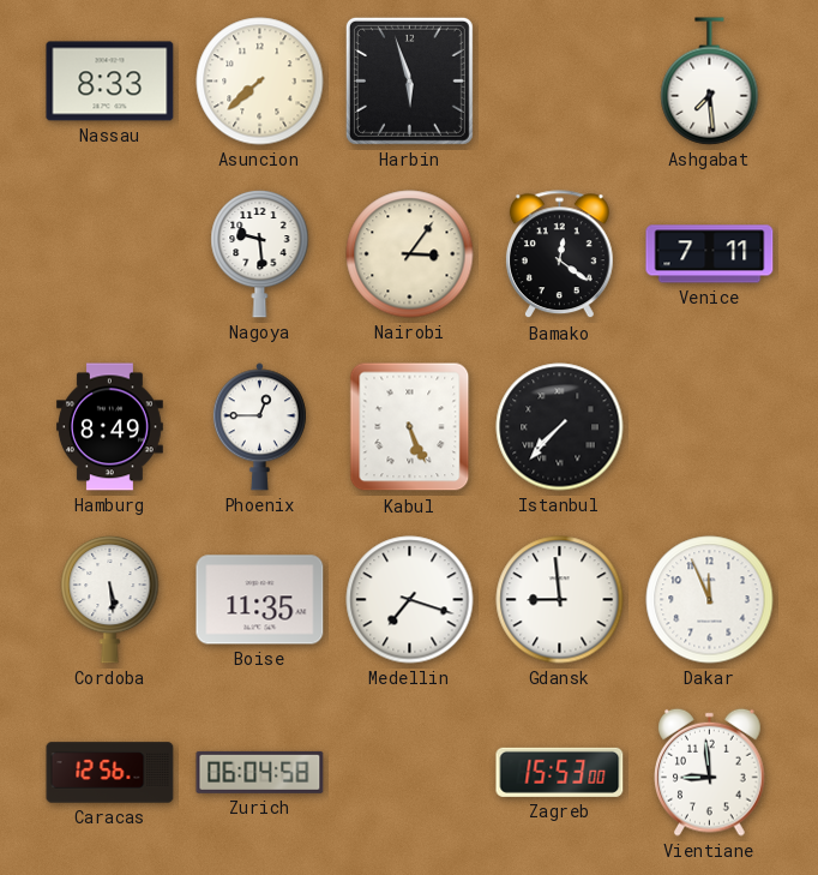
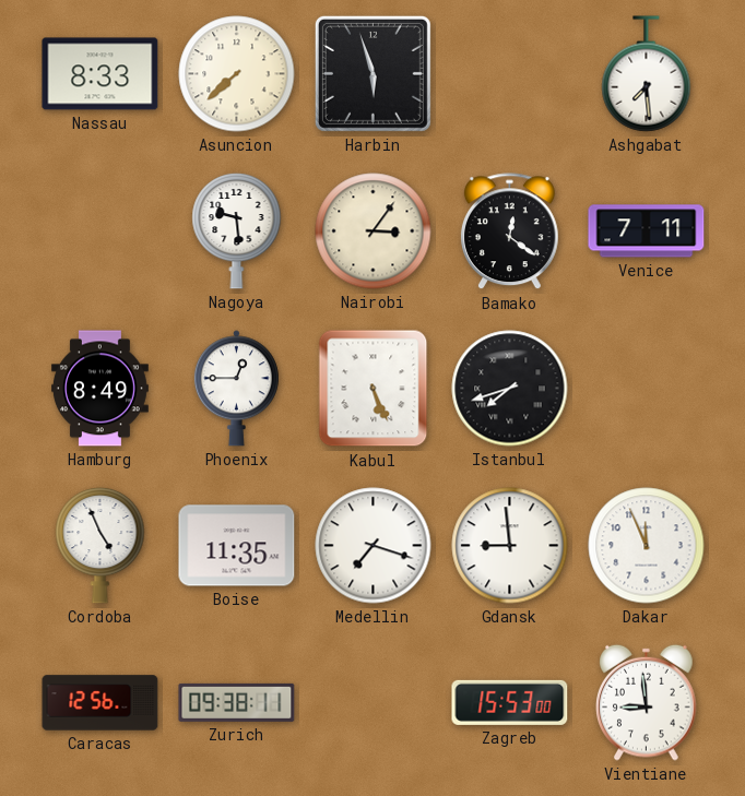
Istanbul: 7:37 -> 7:42
Cordoba: 5:29 -> 4:56
Zurich: 06:04 -> 09:38
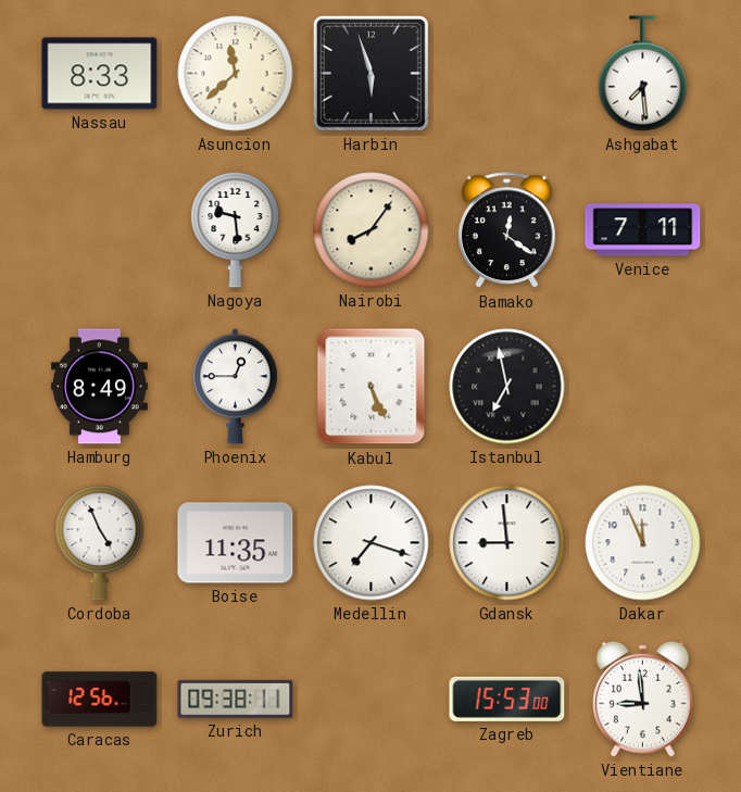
Asuncion: 7:38 -> 11:38
Nairobi: 3:06 -> 8:06
Istanbul: 7:42 -> 6:58
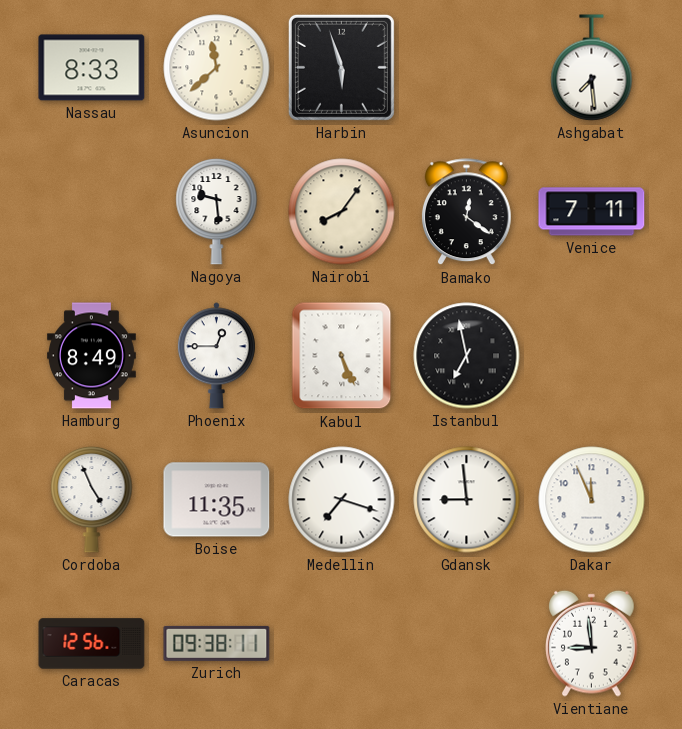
Zagreb: 15:53 -> none
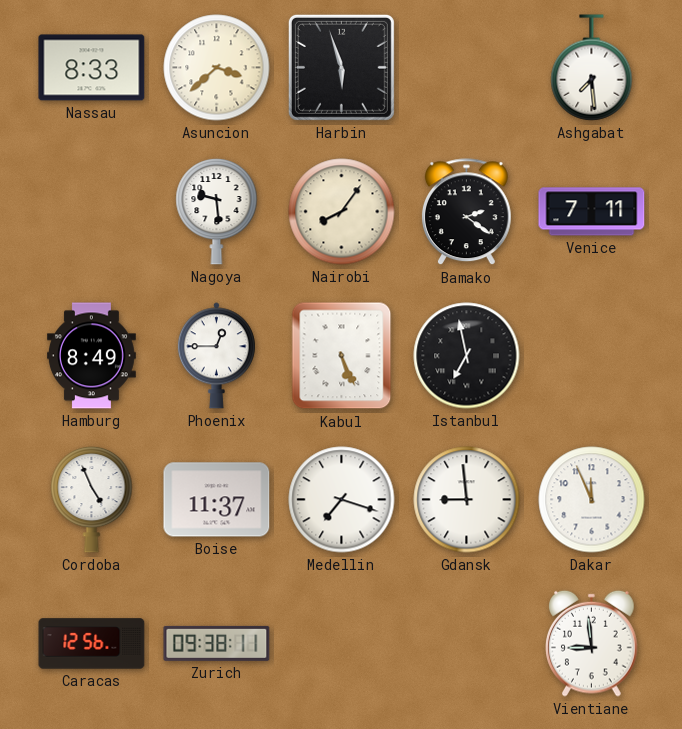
Asuncion: 11:38 -> 3:38
Bamako: 12:21 -> 2:21
Boise: 11:35 -> 11:37
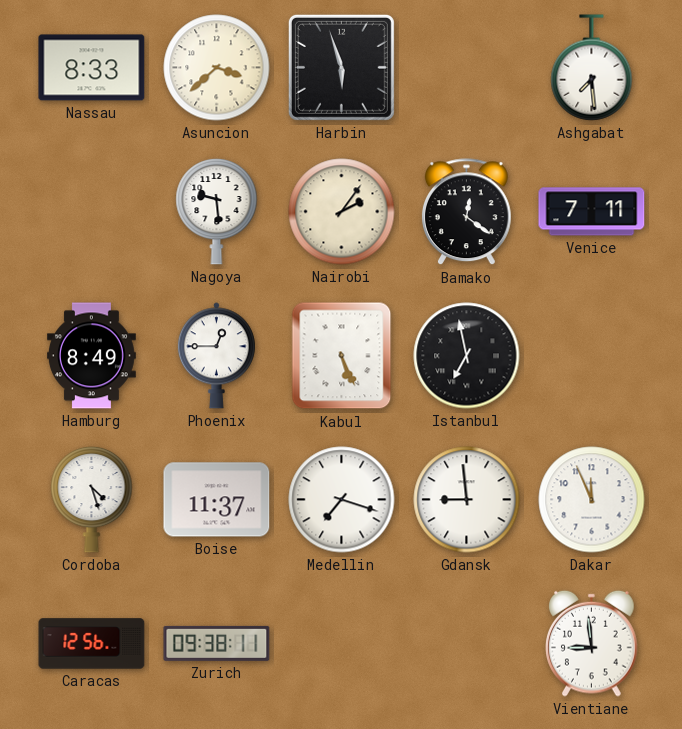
Nairobi: 8:06 -> 2:06
Bamako: 2:21 -> 12:21
Cordoba: 4:56 -> 4:27
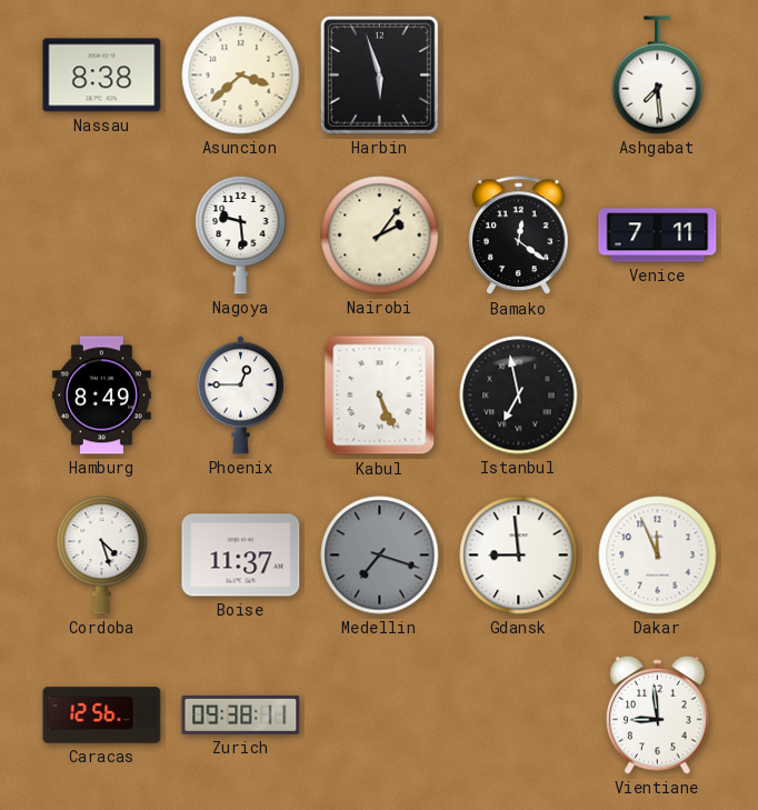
Nassau: 8:33 -> 8:38
Medellin dial: white -> grey
